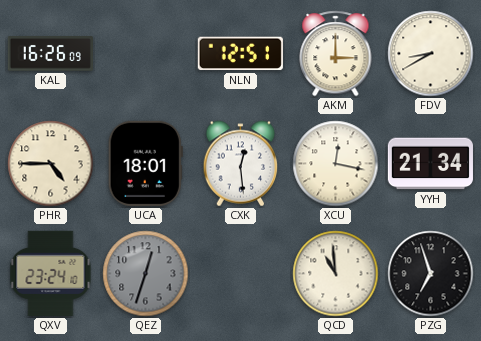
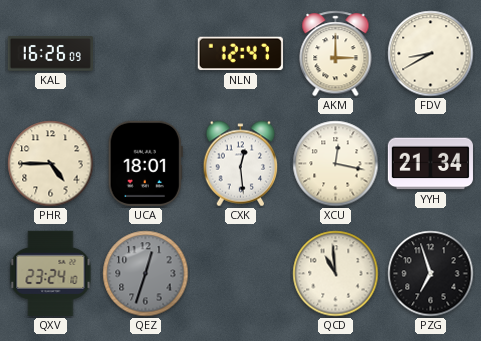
NLN: 12:51 -> 12:47
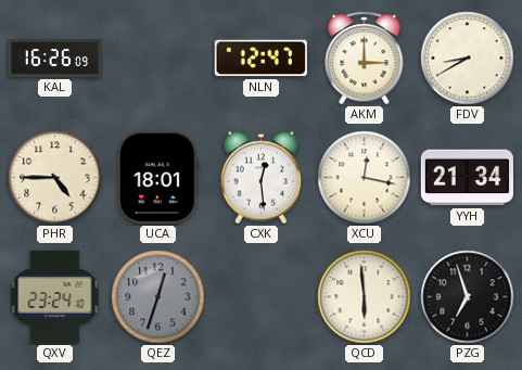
QCD: 10:59 -> 5:59
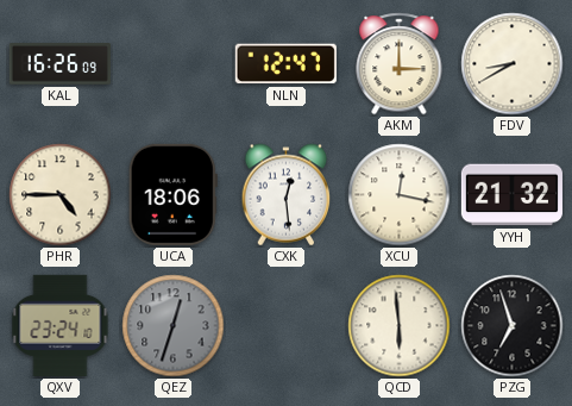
UCA: 18:01 -> 18:06
YYH: 21:34 -> 21:32
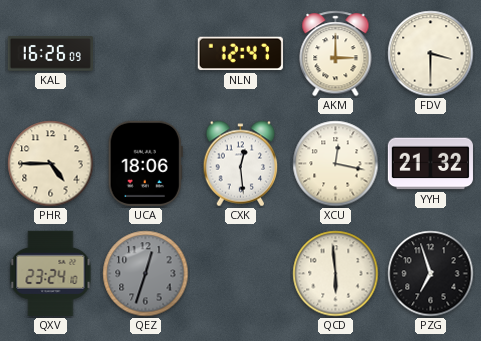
FDV: 8:40 -> 3:30
